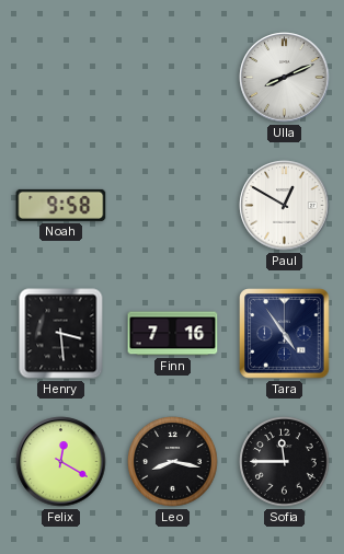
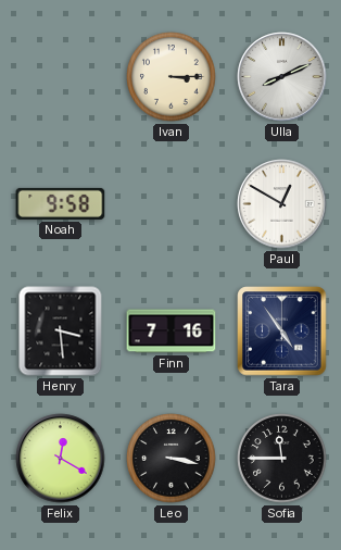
Ivan: none -> 3:15
Leo: 8:17 -> 3:17
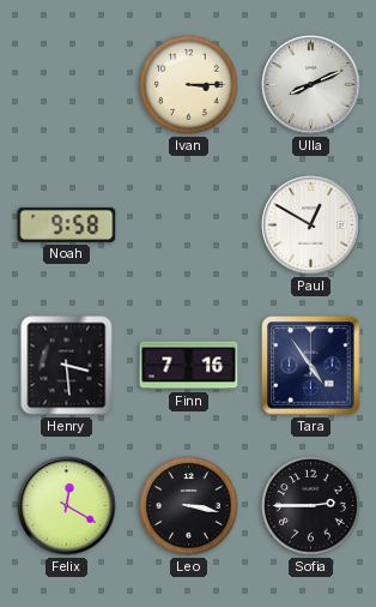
Sofia: 11:45 -> 2:45
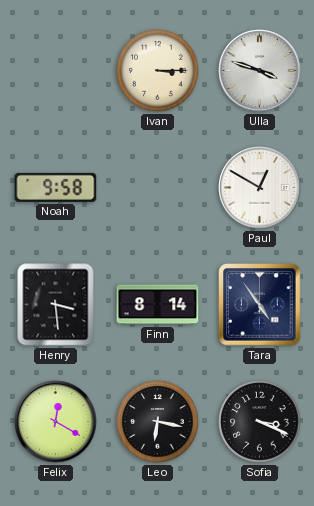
Ulla: 8:11 -> 3:48
Finn: 7:16 -> 8:14
Leo: 3:17 -> 6:17
Sofia: 2:45 -> 3:19
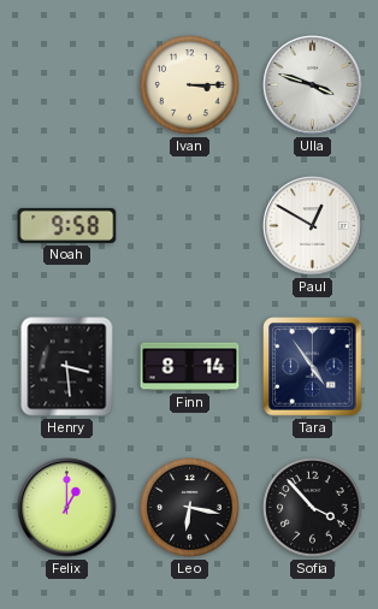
Felix: 12:20 -> 1:00
Sofia: 3:19 -> 3:53
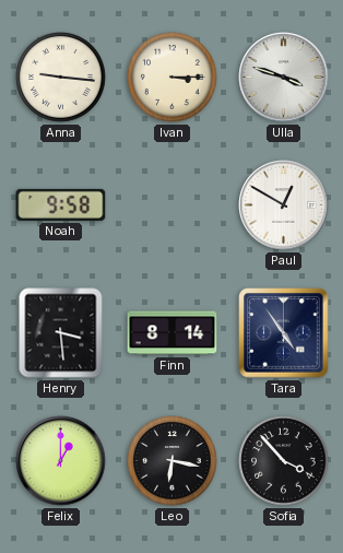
Anna: none -> 9:16
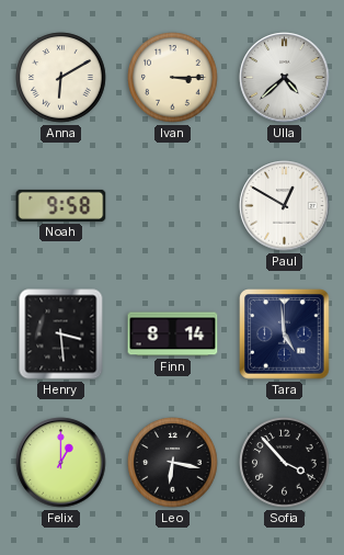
Anna: 9:16 -> 6:10
Ulla: 3:48 -> 4:38
Tara: 4:54 -> 4:59
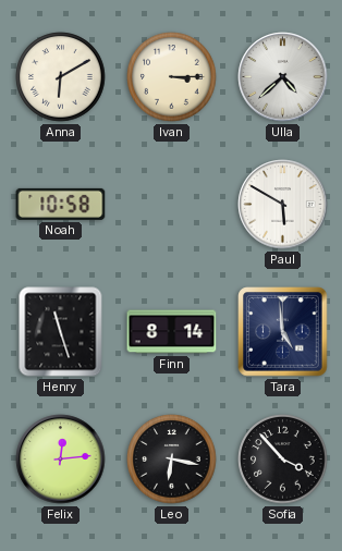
Noah: 9:58 -> 10:58
Paul: 12:50 -> 5:50
Henry: 3:29 -> 11:27
Felix: 1:00 -> 12:14
